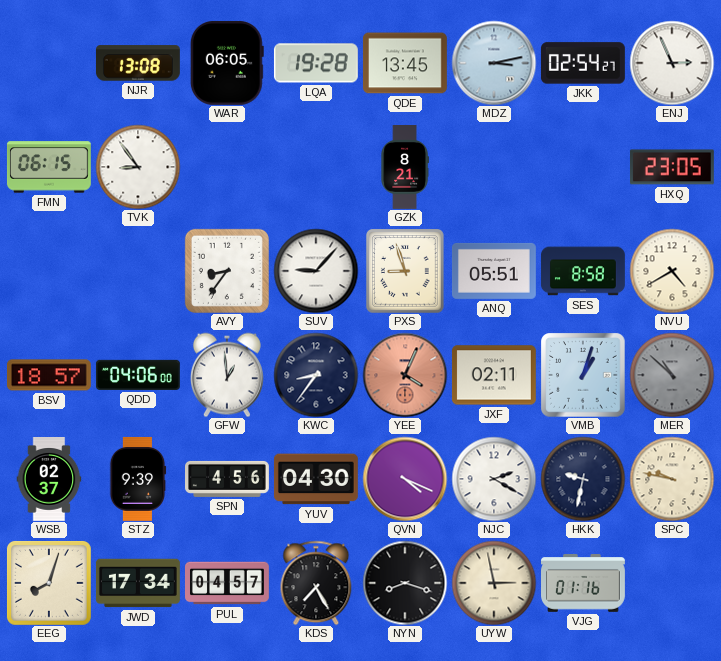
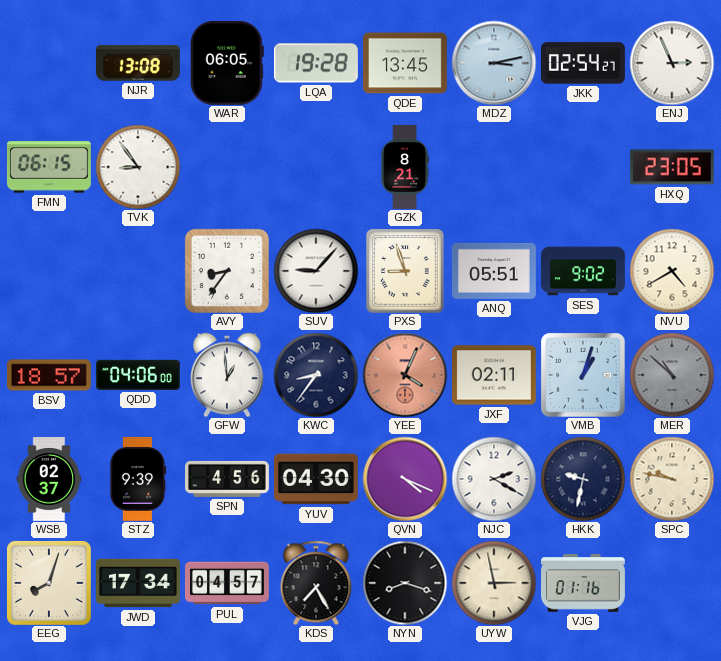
SES: 8:58 -> 9:02
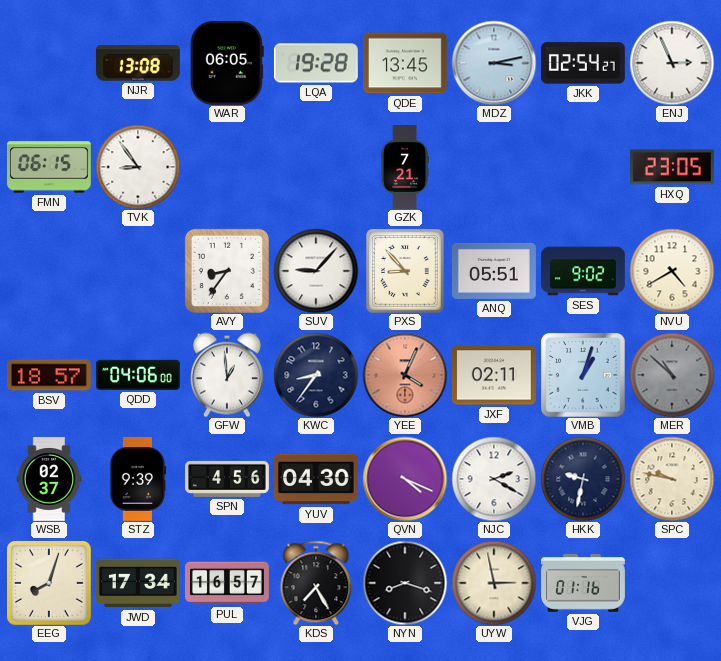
GZK: 8:21 -> 7:21
PXS: 8:57 -> 8:53
PUL: 04:57 -> 16:57
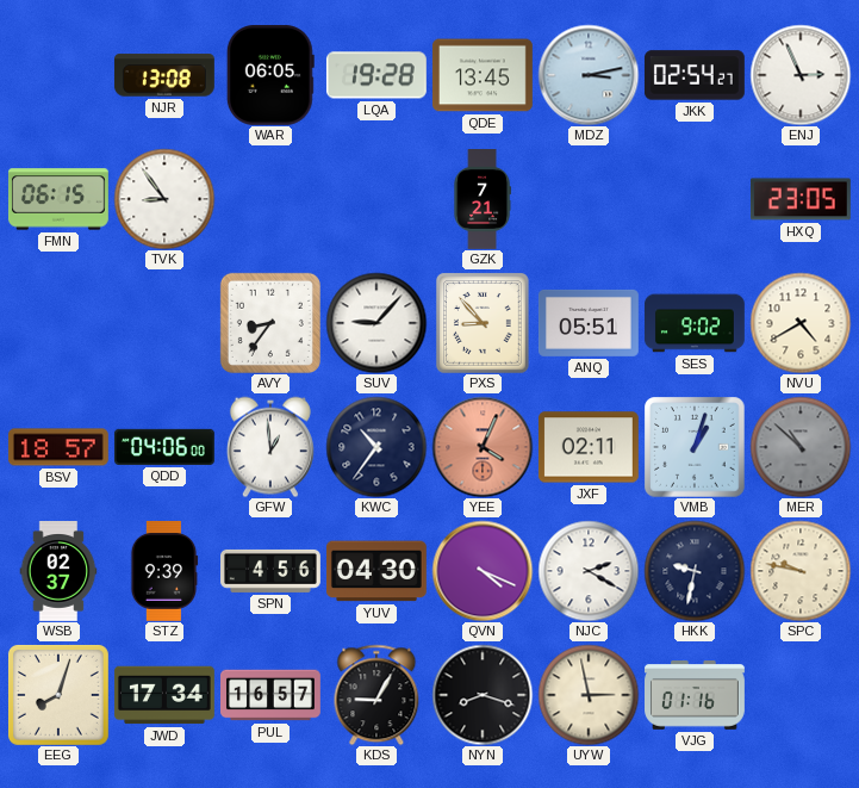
KWC: 8:36 -> 10:36
KDS: 7:25 -> 9:05
